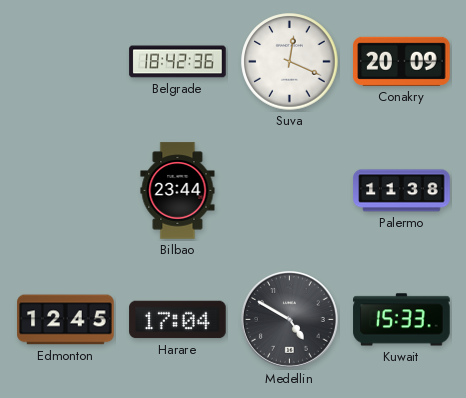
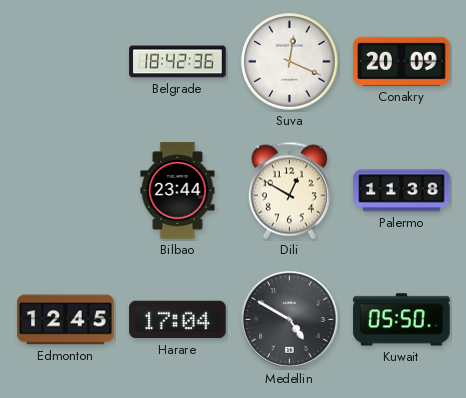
Dili: none -> 12:50
Kuwait: 15:33 -> 05:50
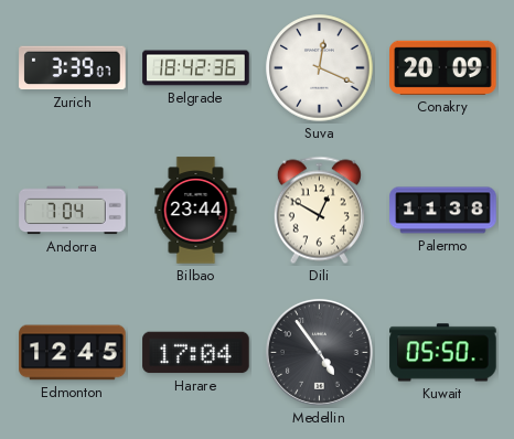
Zurich: none -> 3:39
Andorra: none -> 7:04
Medellin: 4:50 -> 4:54
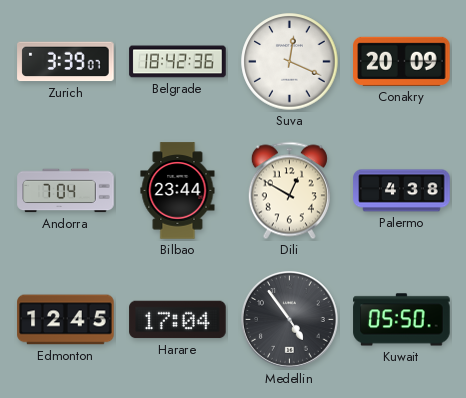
Palermo: 11:38 -> 4:38
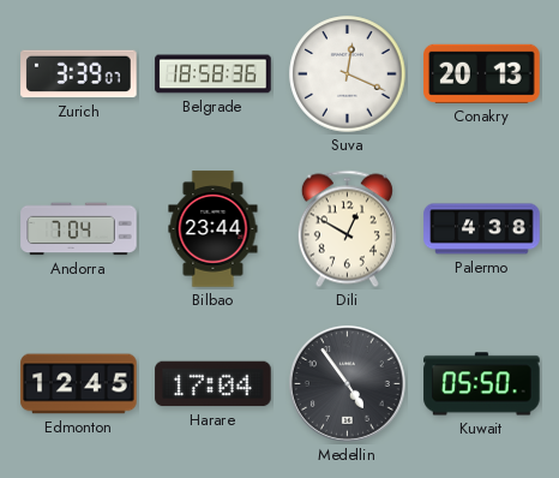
Belgrade: 18:42 -> 18:58
Conakry: 20:09 -> 20:13
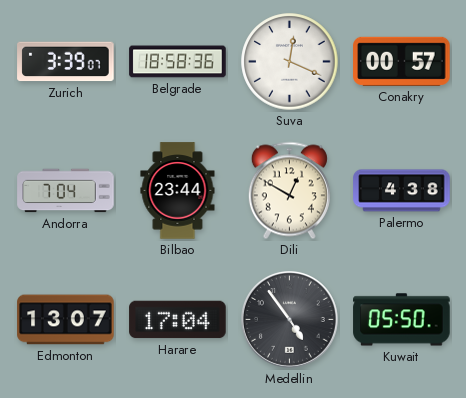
Conakry: 20:13 -> 00:57
Edmonton: 12:45 -> 13:07
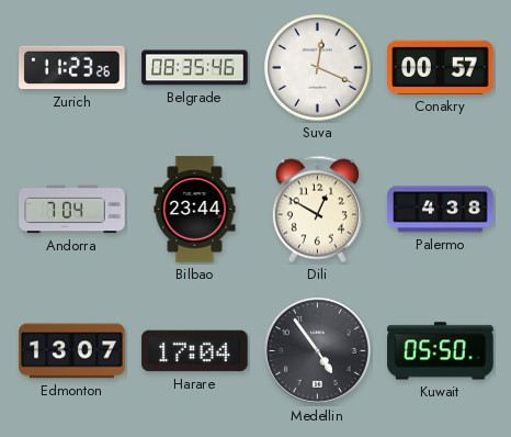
Zurich: 3:39 -> 11:23
Belgrade: 18:58 -> 08:35
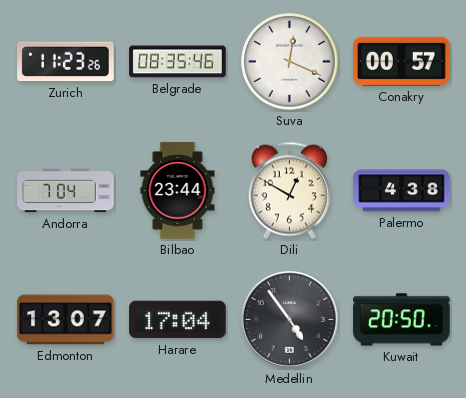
Kuwait: 05:50 -> 20:50
